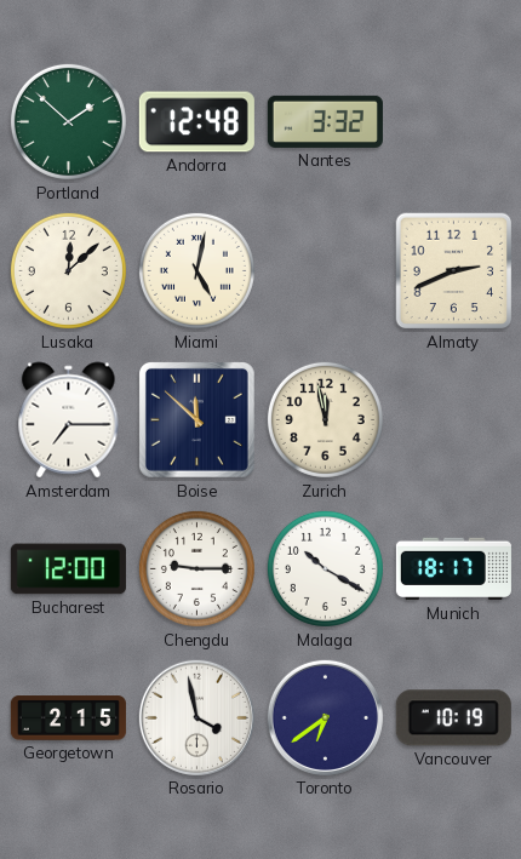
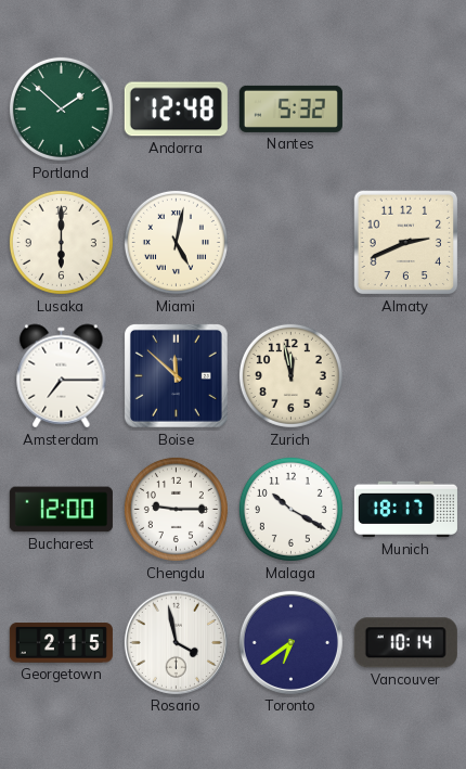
Nantes: 3:32 -> 5:32
Lusaka: 12:08 -> 6:00
Vancouver: 10:19 -> 10:14
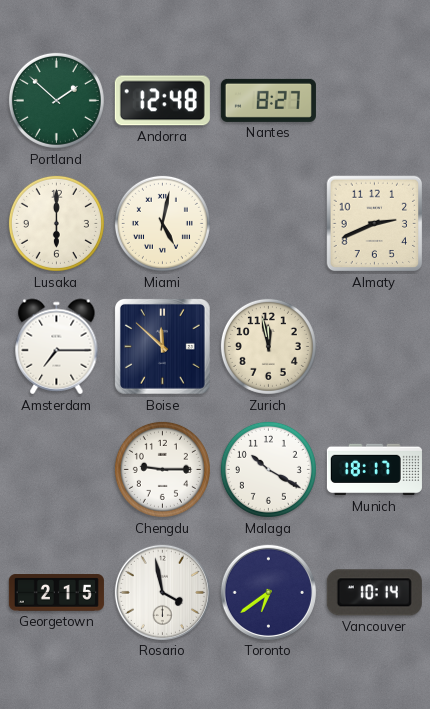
Nantes: 5:32 -> 8:27
Bucharest: 12:00 -> none
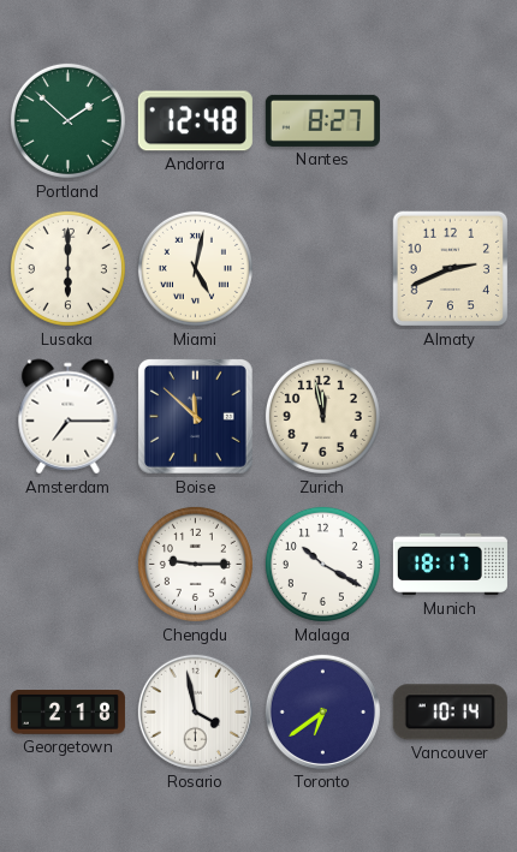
Georgetown: 2:15 -> 2:18
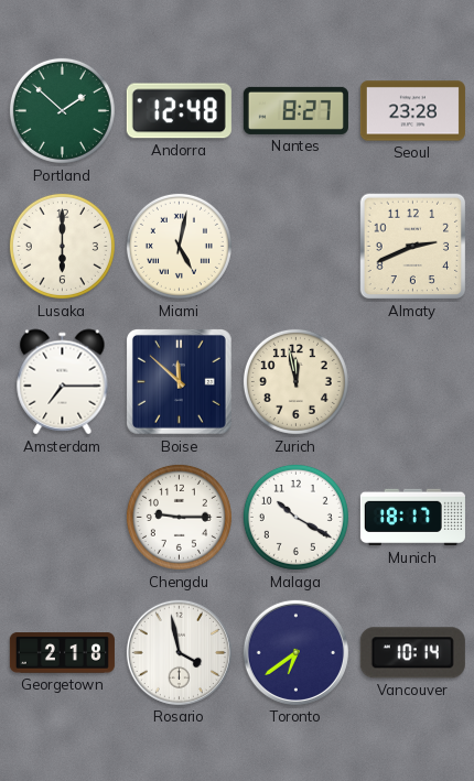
Seoul: none -> 23:28
